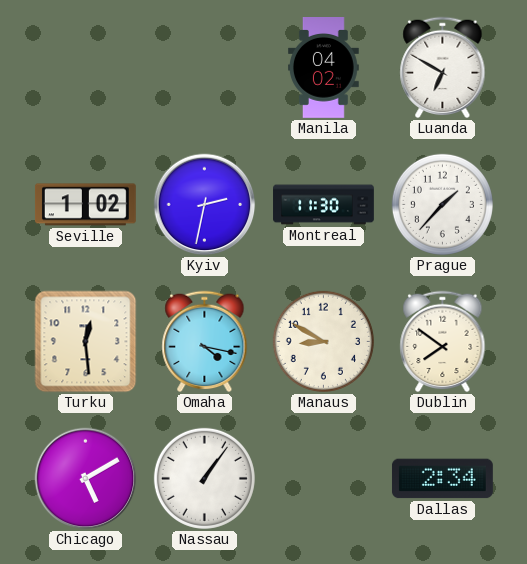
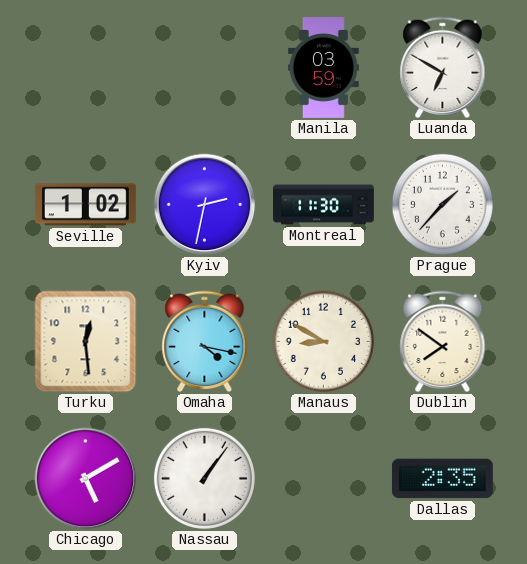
Manila: 04:02 -> 03:59
Dallas: 2:34 -> 2:35
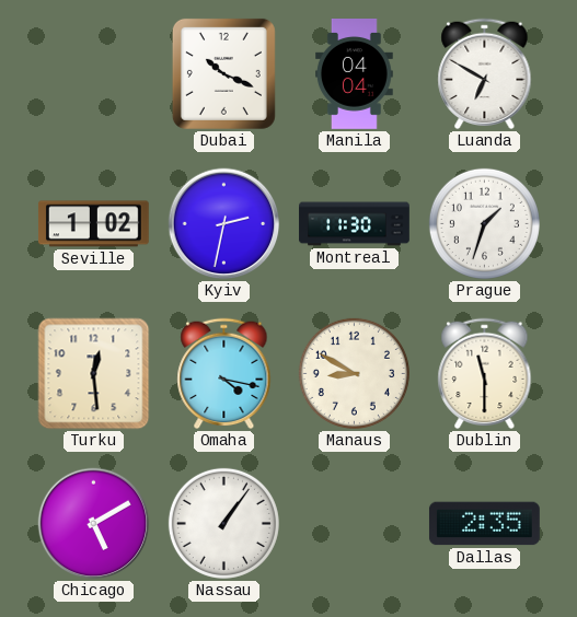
Dubai: none -> 10:19
Manila: 03:59 -> 04:04
Prague: 1:37 -> 1:33
Dublin: 7:51 -> 11:30
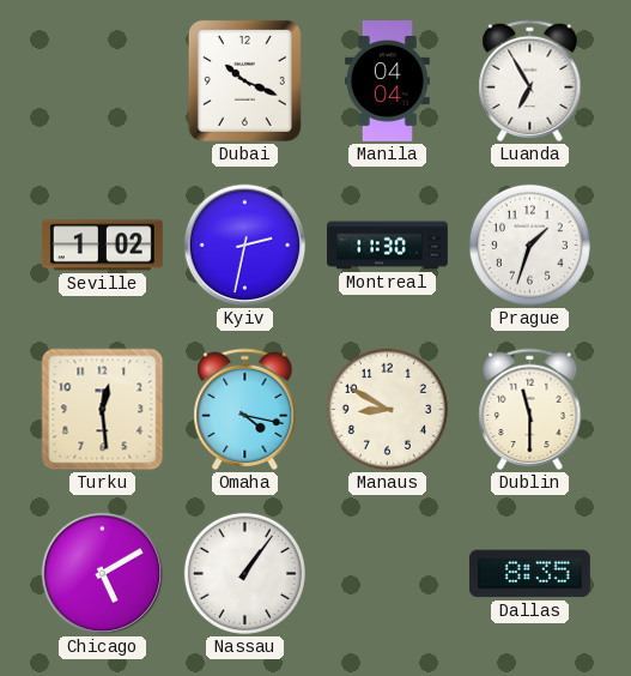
Luanda: 6:50 -> 6:55
Dallas: 2:35 -> 8:35
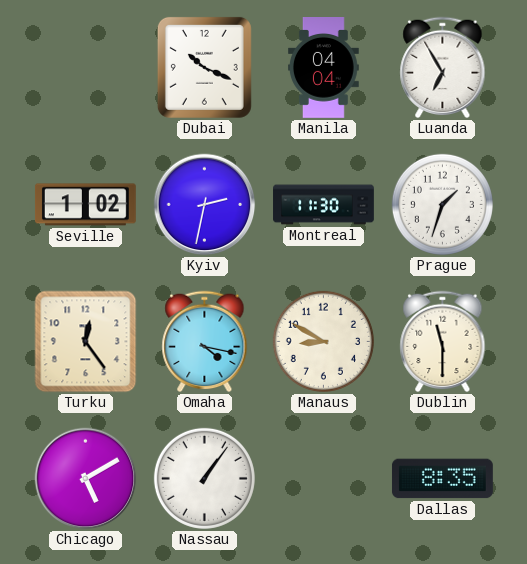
Turku: 12:29 -> 12:24
